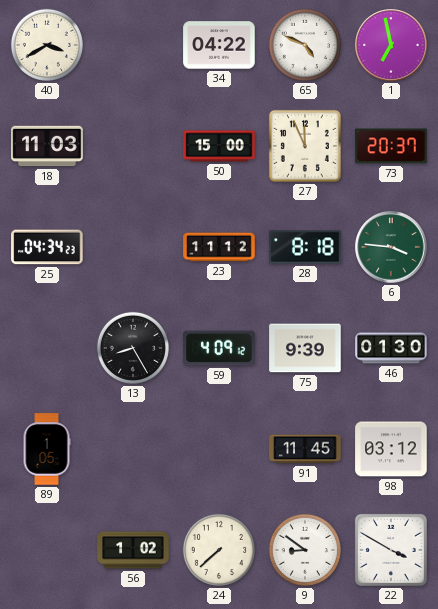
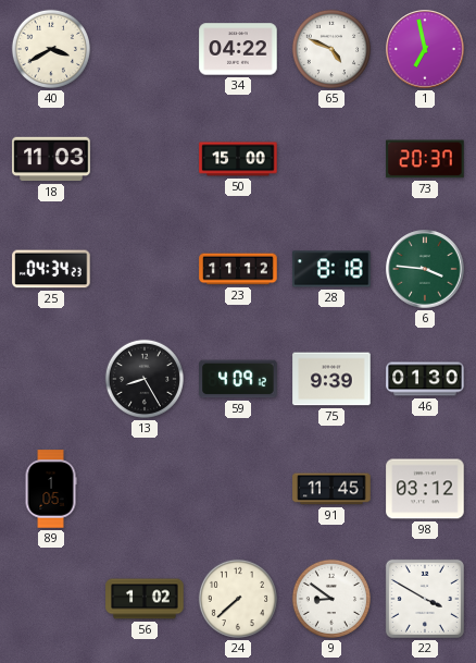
27: 11:56 -> none
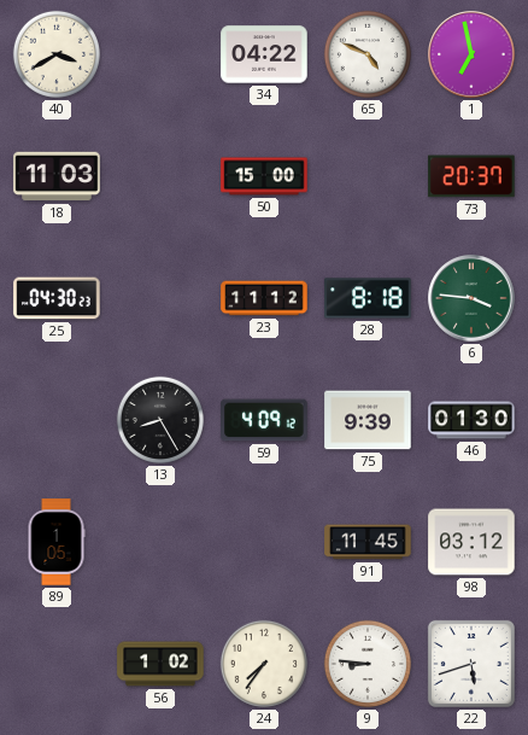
25: 04:34 -> 04:30
24: 7:38 -> 7:36
9: 8:51 -> 8:46
22: 3:50 -> 5:42
